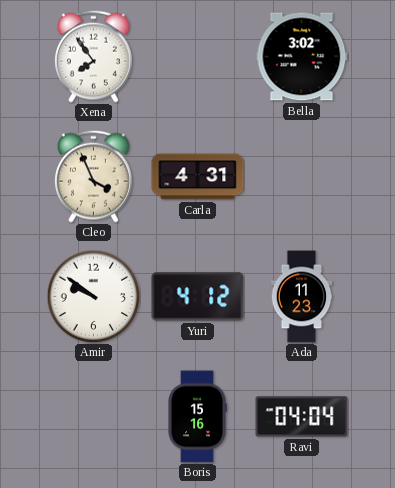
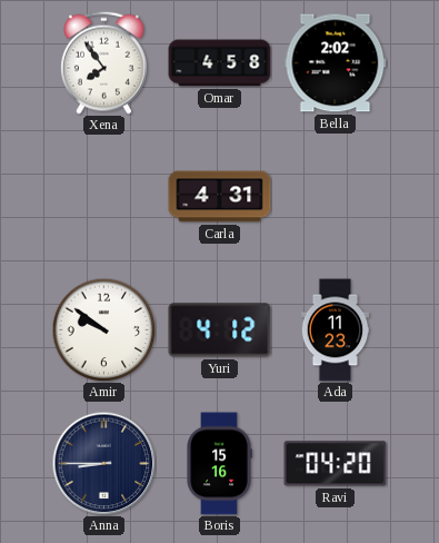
Omar: none -> 4:58
Bella: 3:02 -> 2:02
Cleo: 3:56 -> none
Anna: none -> 8:45
Ravi: 04:04 -> 04:20
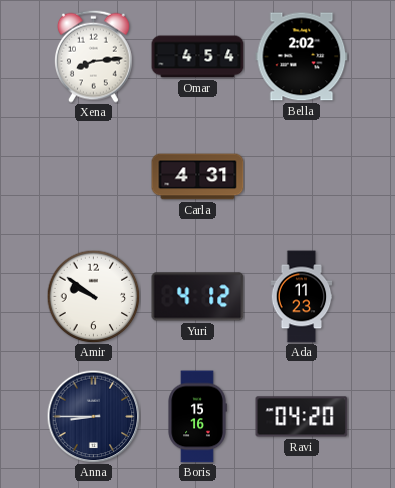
Xena: 7:54 -> 8:14
Omar: 4:58 -> 4:54
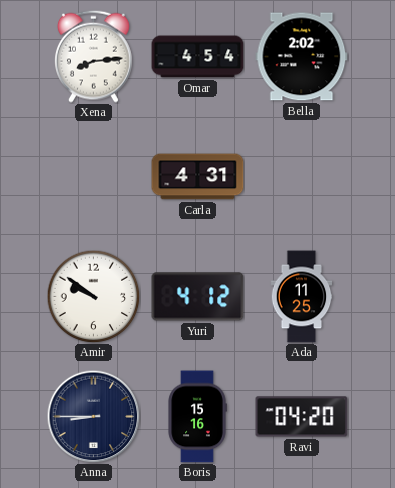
Ada: 11:23 -> 11:25
